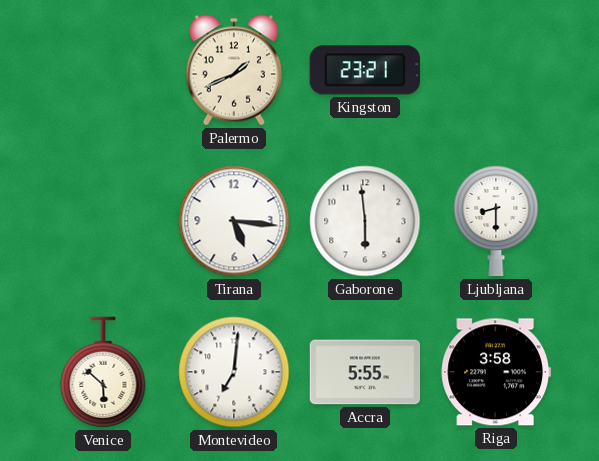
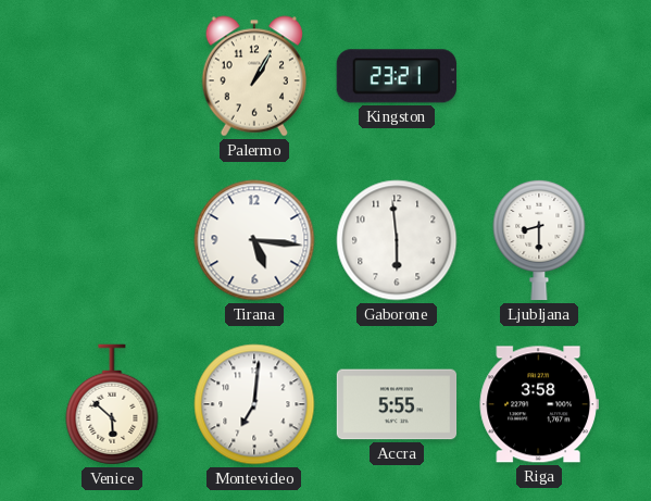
Palermo: 1:41 -> 1:05
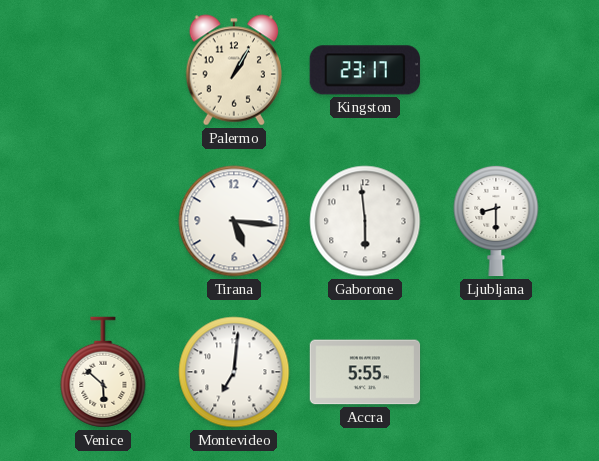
Kingston: 23:21 -> 23:17
Riga: 3:58 -> none
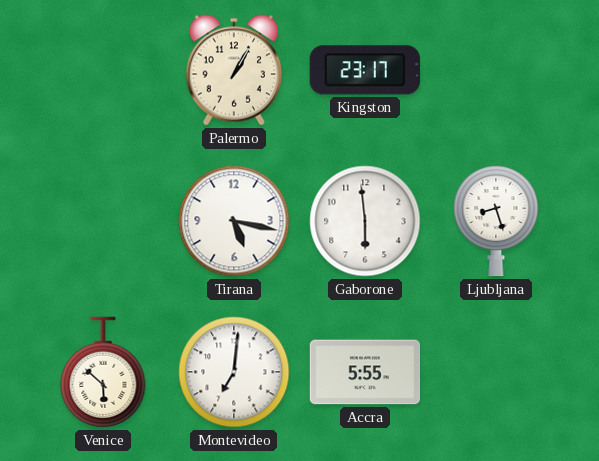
Tirana: 5:16 -> 5:17
Ljubljana: 8:30 -> 8:27
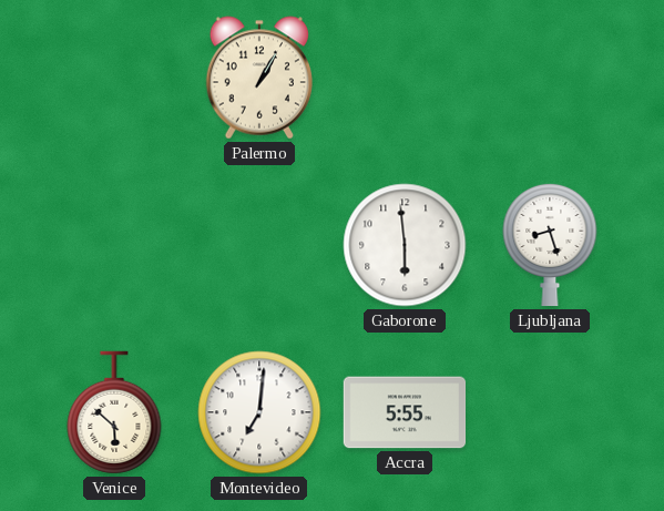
Kingston: 23:17 -> none
Tirana: 5:17 -> none
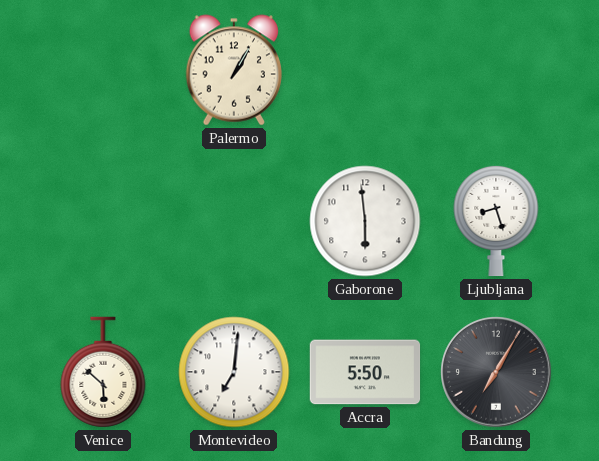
Accra: 5:55 -> 5:50
Bandung: none -> 7:05
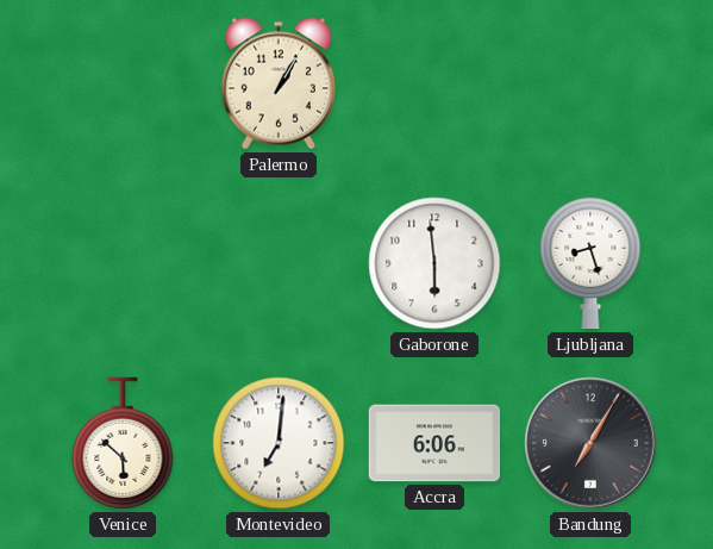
Accra: 5:50 -> 6:06
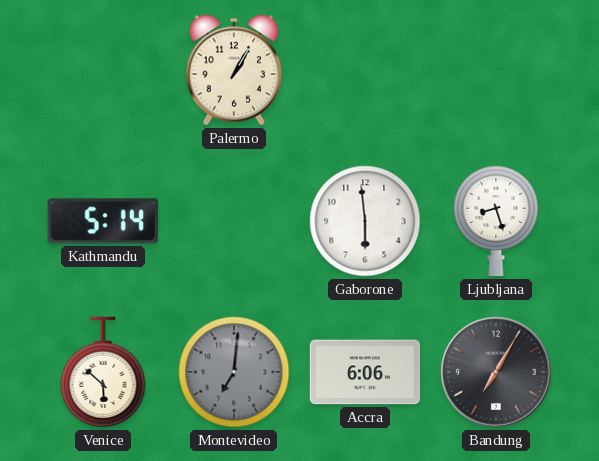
Kathmandu: none -> 5:14
Montevideo dial: white -> grey
